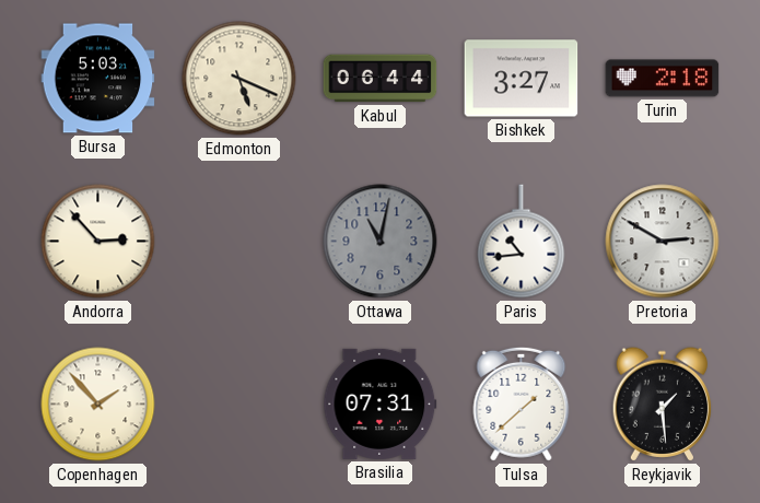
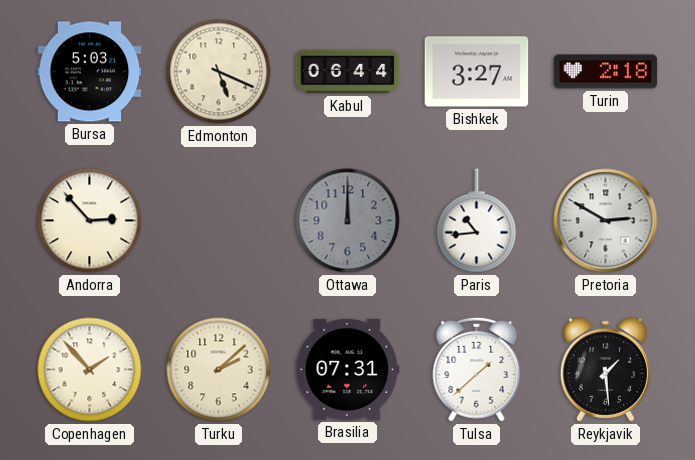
Ottawa: 11:02 -> 12:00
Turku: none -> 2:08
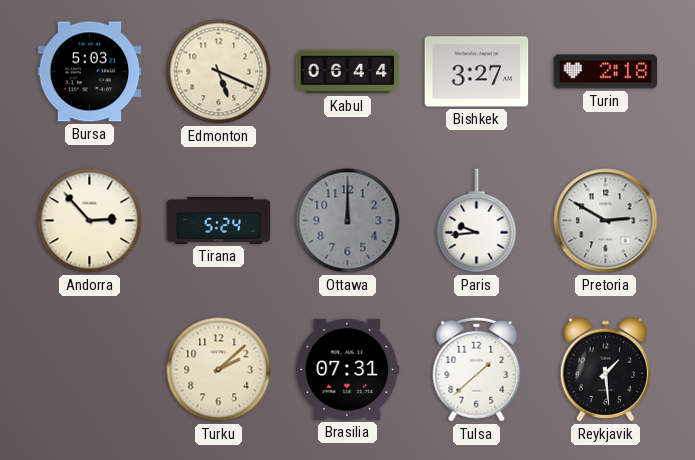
Tirana: none -> 5:24
Paris: 10:44 -> 9:44
Copenhagen: 1:53 -> none
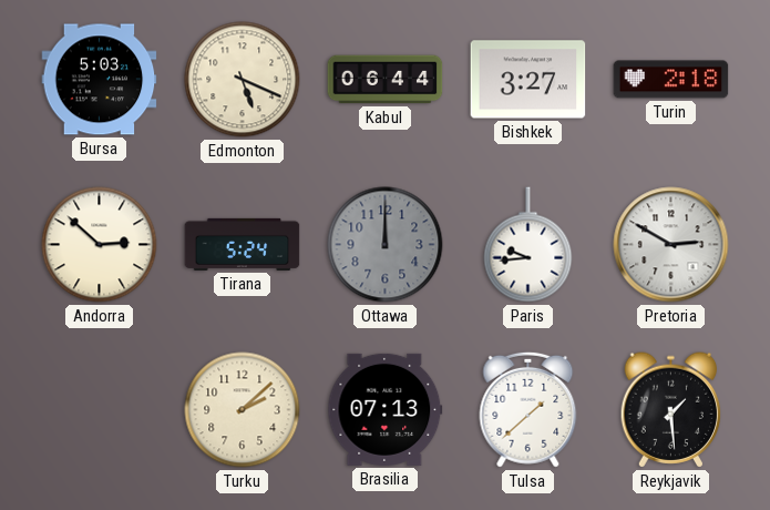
Andorra: 2:53 -> 2:52
Brasilia: 07:31 -> 07:13
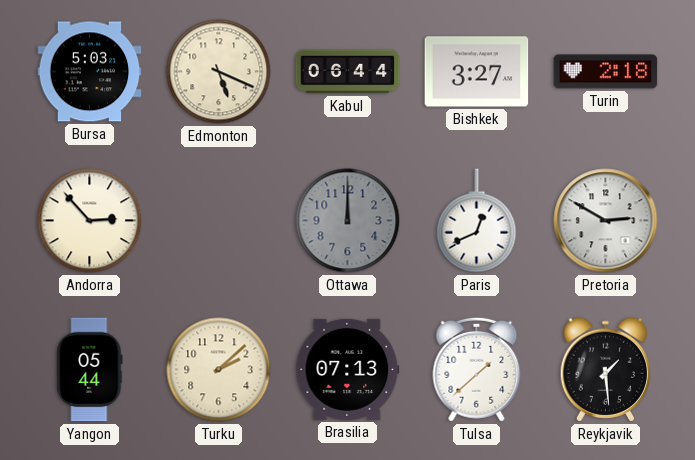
Andorra: 2:52 -> 2:53
Tirana: 5:24 -> none
Paris: 9:44 -> 12:41
Yangon: none -> 05:44
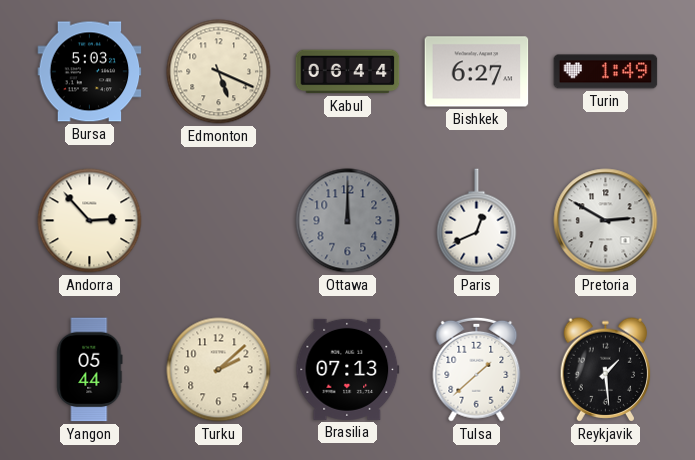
Bishkek: 3:27 -> 6:27
Turin: 2:18 -> 1:49
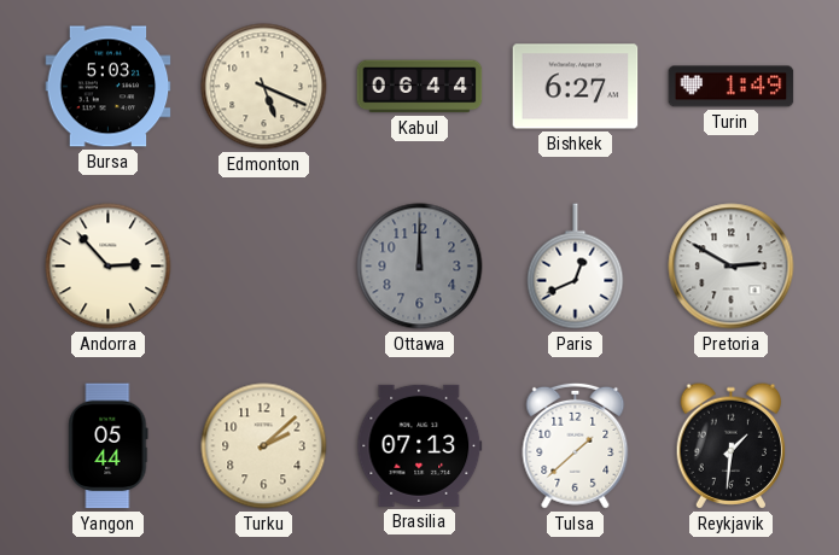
Reykjavik: 1:29 -> 1:31
